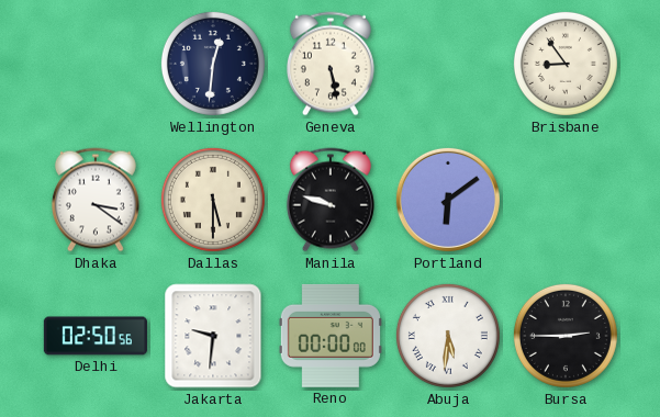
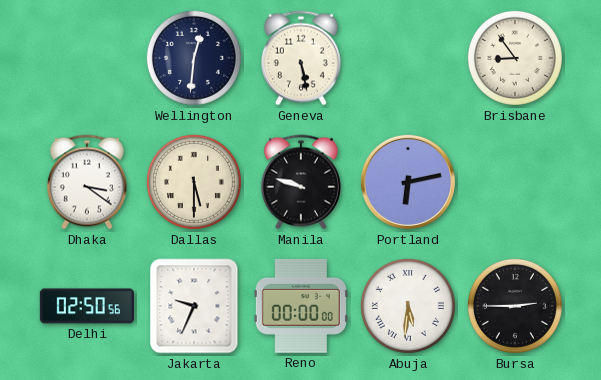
Portland: 6:09 -> 6:13
Jakarta: 9:31 -> 9:34
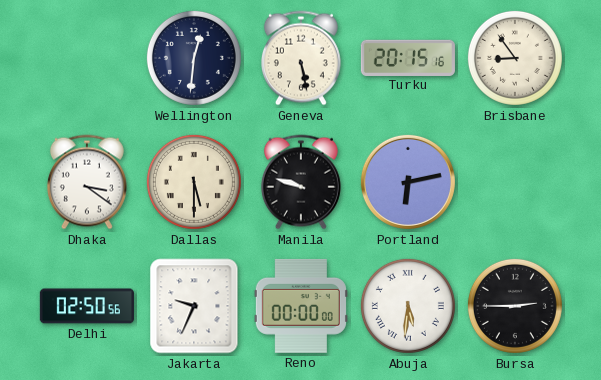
Turku: none -> 20:15
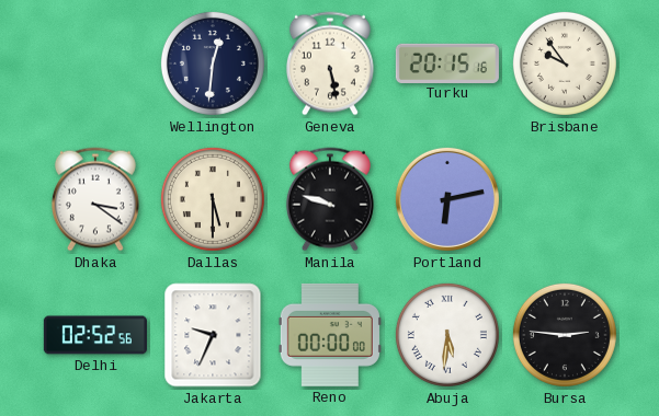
Brisbane: 8:54 -> 9:54
Delhi: 02:50 -> 02:52
Bursa: 2:45 -> 2:46
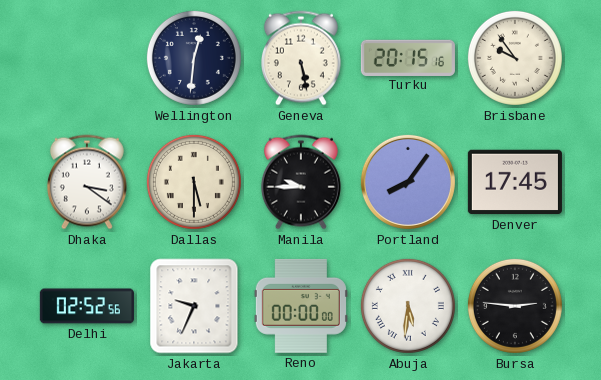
Manila: 9:48 -> 9:45
Portland: 6:13 -> 8:06
Denver: none -> 17:45
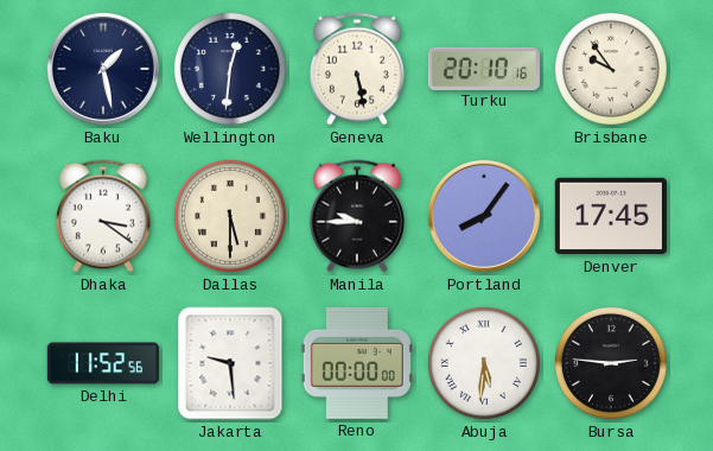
Baku: none -> 1:28
Turku: 20:15 -> 20:10
Delhi: 02:52 -> 11:52
Jakarta: 9:34 -> 9:29
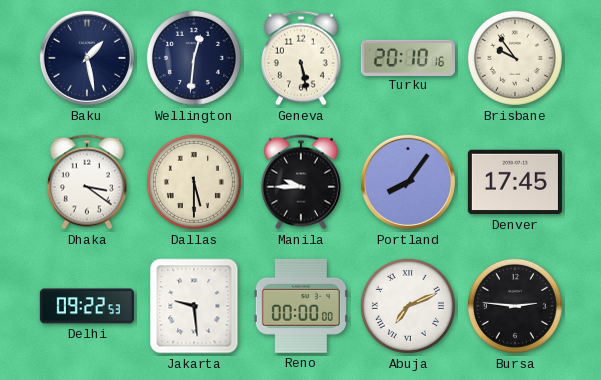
Delhi: 11:52 -> 09:22
Abuja: 5:31 -> 7:11
